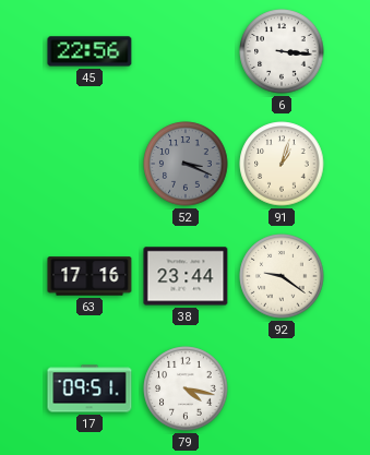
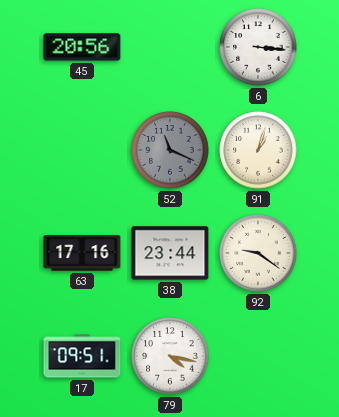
45: 22:56 -> 20:56
52: 3:19 -> 11:19
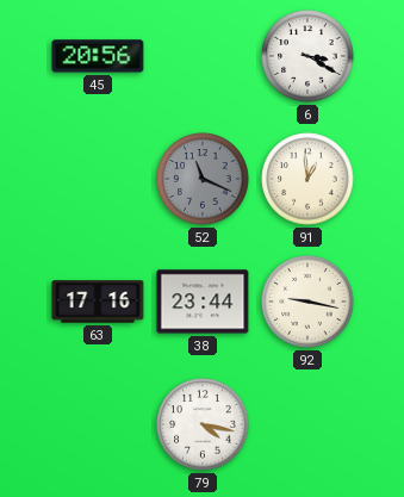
6: 3:16 -> 3:20
91: 1:03 -> 12:59
92: 9:21 -> 9:17
17: 09:51 -> none
